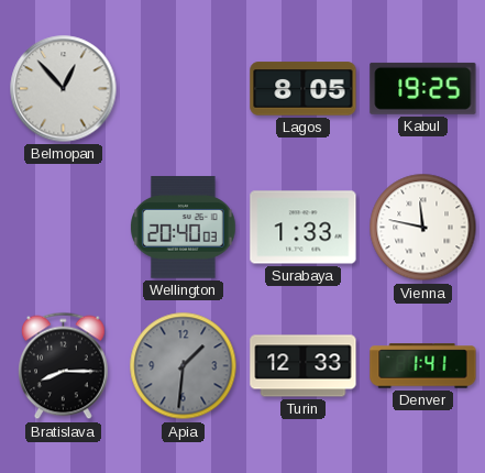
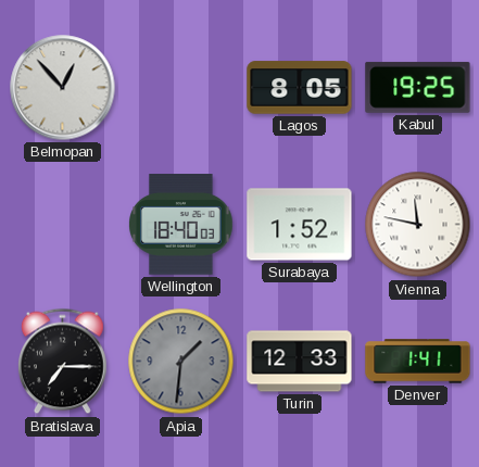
Wellington: 20:40 -> 18:40
Surabaya: 1:33 -> 1:52
Bratislava: 8:15 -> 7:15
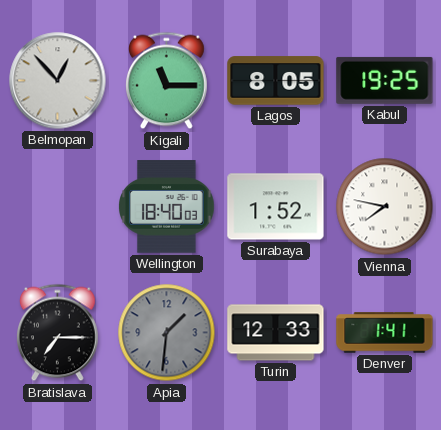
Kigali: none -> 11:15
Vienna: 11:47 -> 7:47
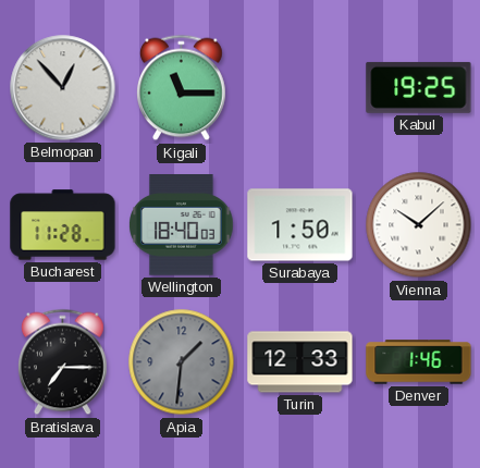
Lagos: 8:05 -> none
Bucharest: none -> 11:28
Surabaya: 1:52 -> 1:50
Vienna: 7:47 -> 10:08
Denver: 1:41 -> 1:46
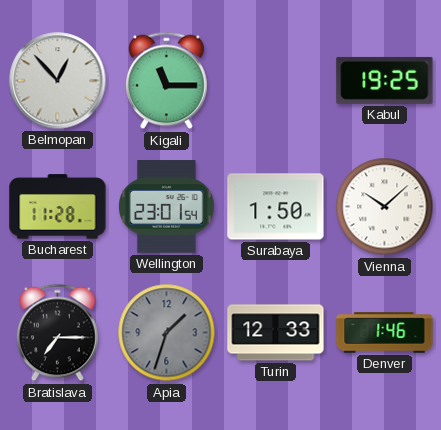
Wellington: 18:40 -> 23:01
Apia: 1:31 -> 1:33
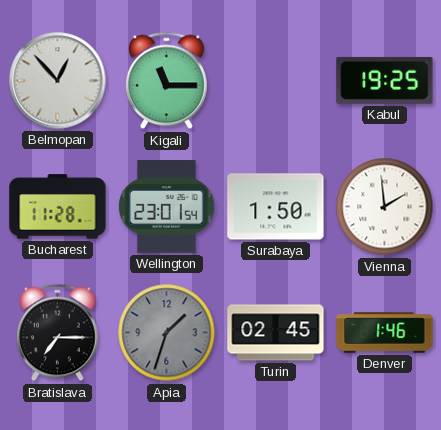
Vienna: 10:08 -> 1:59
Turin: 12:33 -> 02:45
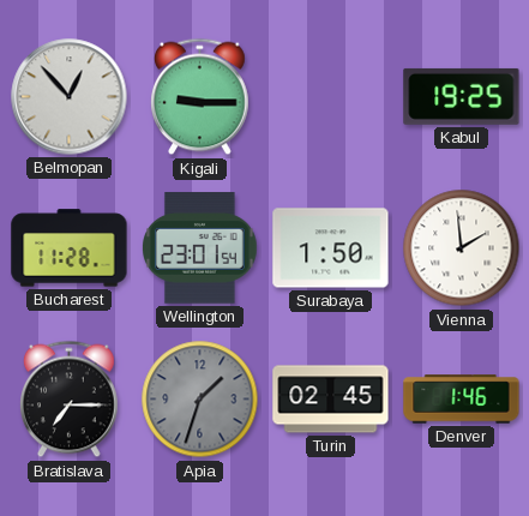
Kigali: 11:15 -> 9:15
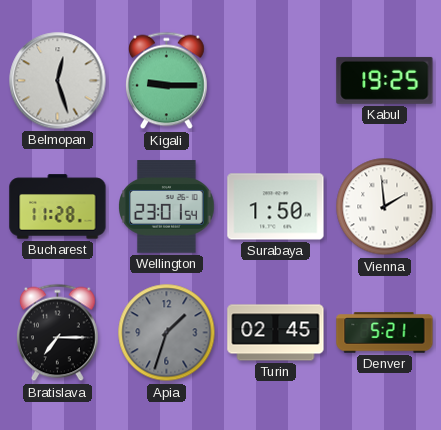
Belmopan: 12:53 -> 12:27
Denver: 1:46 -> 5:21
